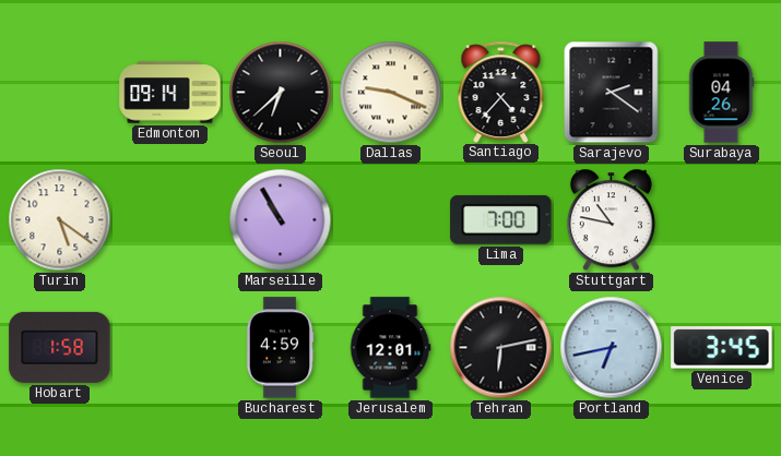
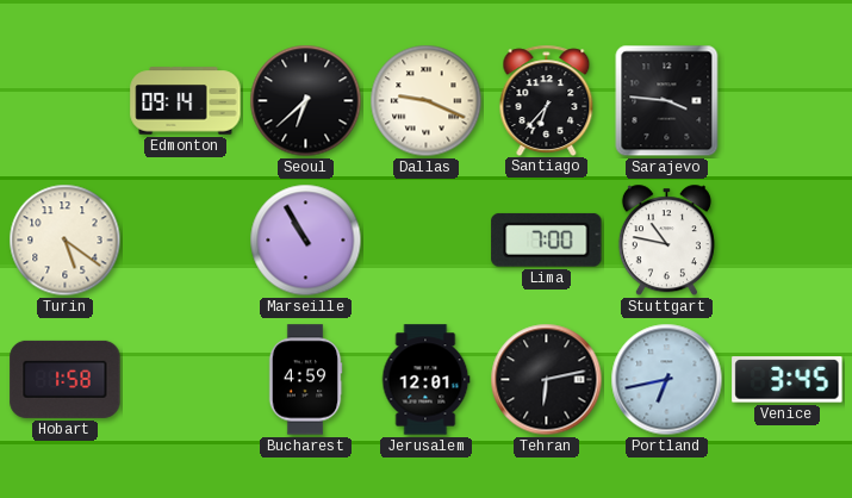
Santiago: 4:37 -> 6:37
Sarajevo: 2:21 -> 3:46
Surabaya: 04:26 -> none
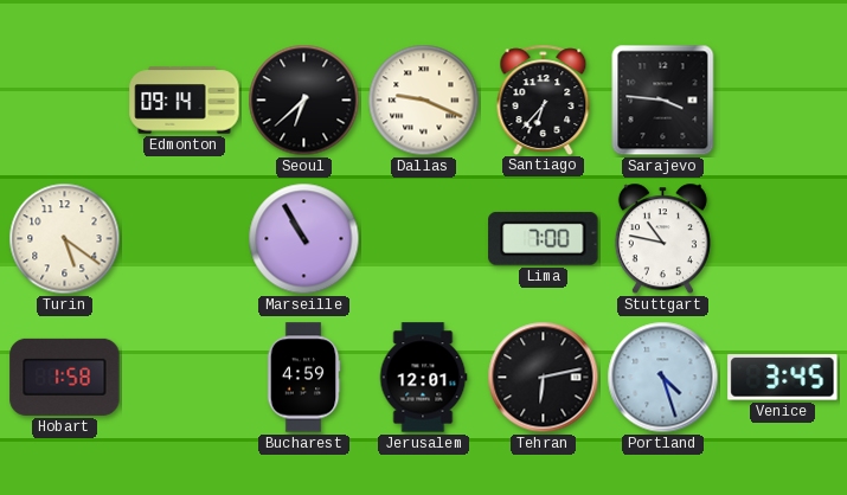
Portland: 6:43 -> 4:27
